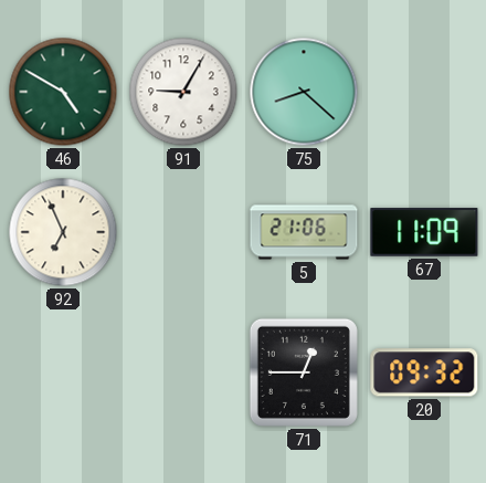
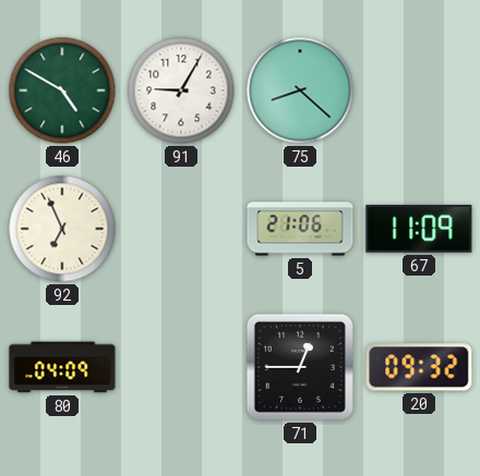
80: none -> 04:09
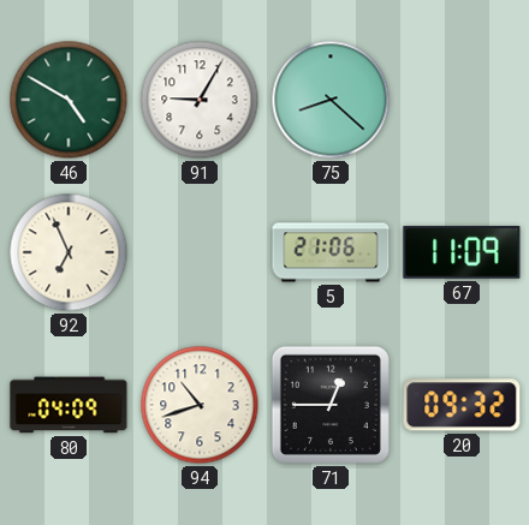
94: none -> 10:42
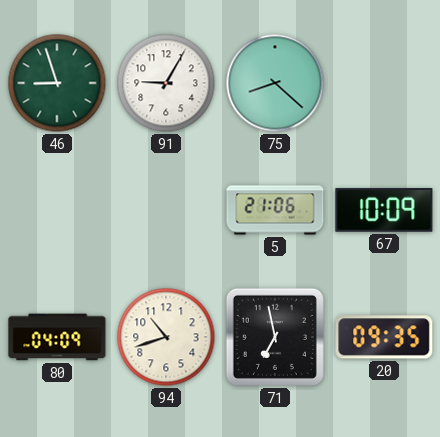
46: 4:50 -> 8:57
92: 6:56 -> none
67: 11:09 -> 10:09
71: 12:45 -> 6:58
20: 09:32 -> 09:35
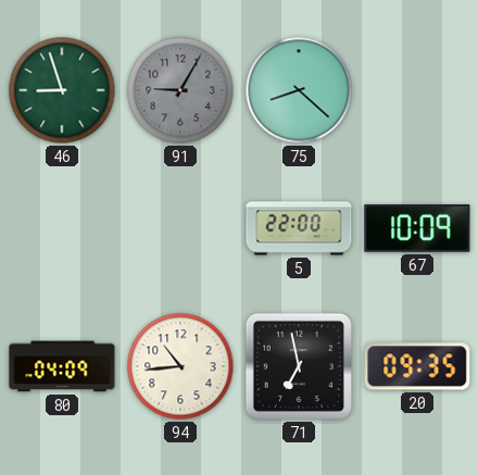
91 dial: white -> grey
5: 21:06 -> 22:00
94: 10:42 -> 10:44
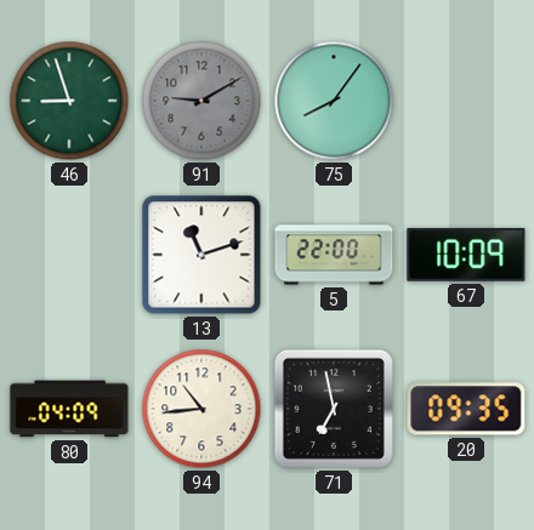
91: 9:05 -> 9:10
75: 8:22 -> 8:06
13: none -> 11:12
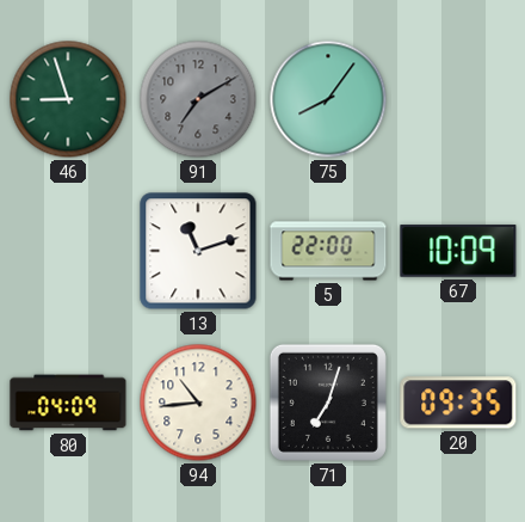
91: 9:10 -> 7:10
71: 6:58 -> 7:03
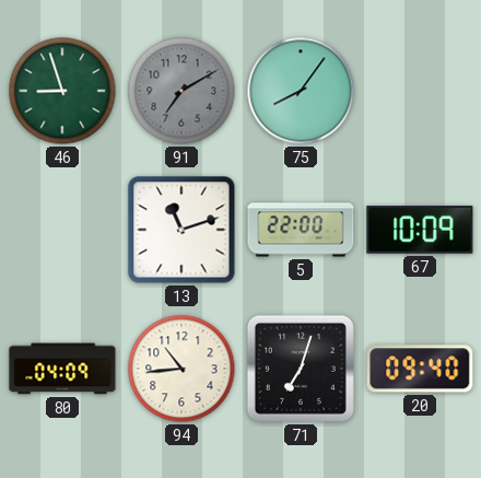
20: 09:35 -> 09:40
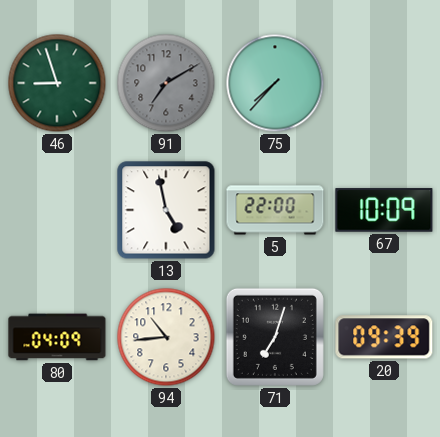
75: 8:06 -> 7:37
13: 11:12 -> 4:58
20: 09:40 -> 09:39
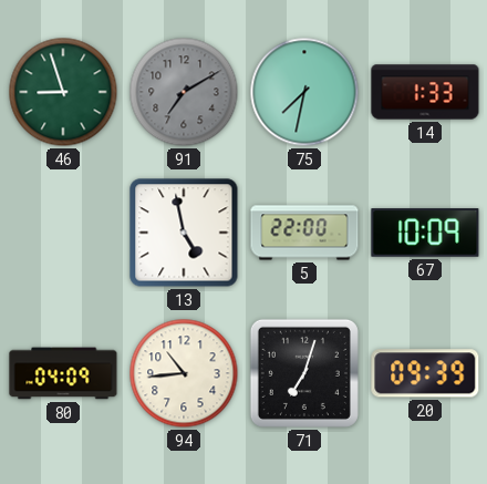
75: 7:37 -> 7:32
14: none -> 1:33
